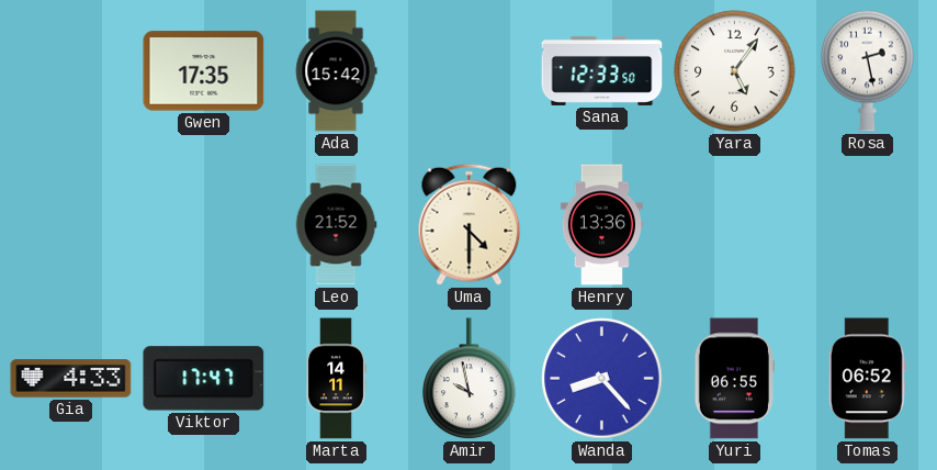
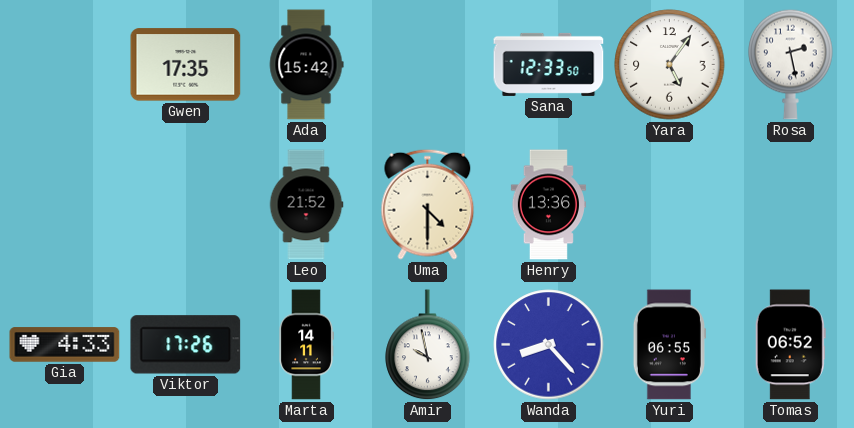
Viktor: 17:47 -> 17:26
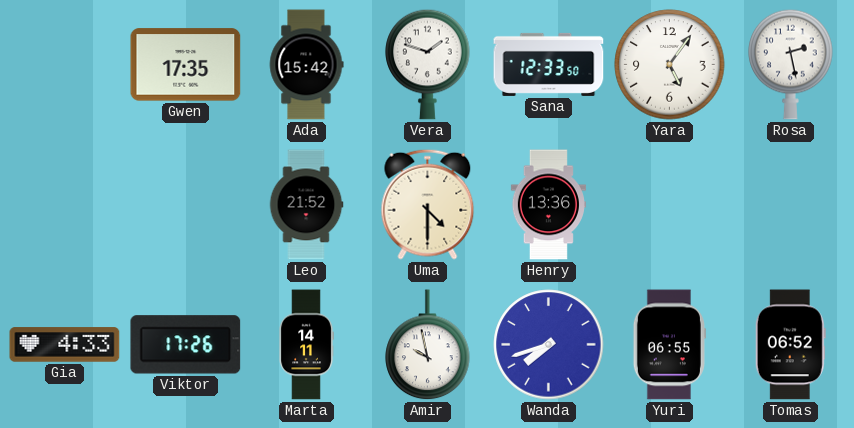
Vera: none -> 1:48
Wanda: 8:23 -> 7:42
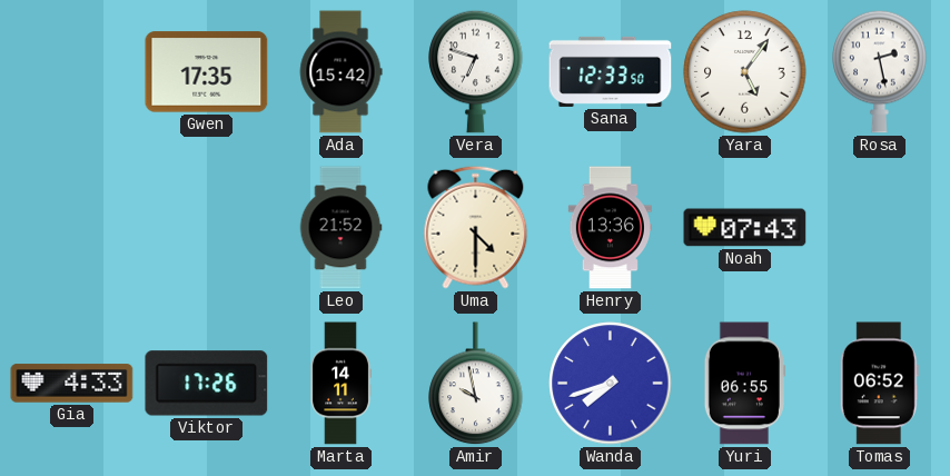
Vera: 1:48 -> 6:48
Noah: none -> 07:43
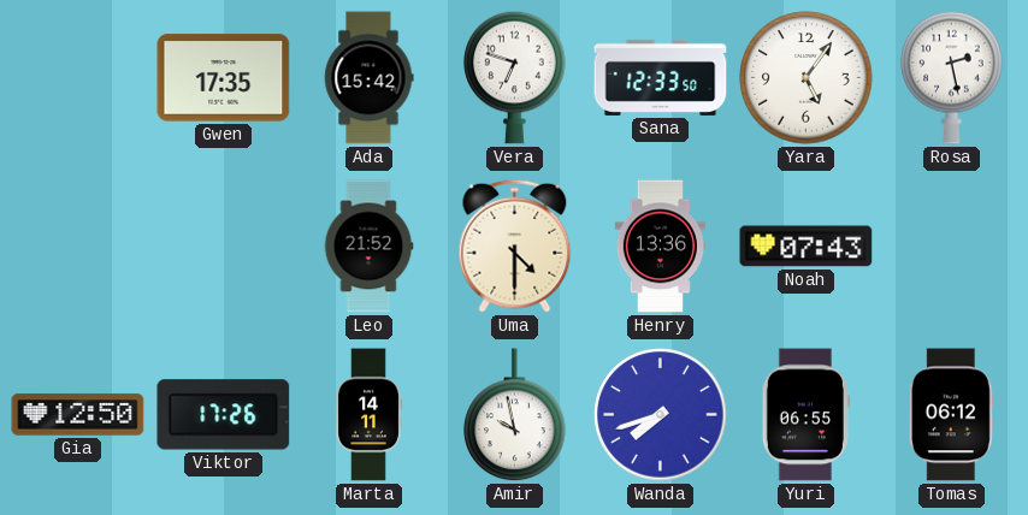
Gia: 4:33 -> 12:50
Tomas: 06:52 -> 06:12
